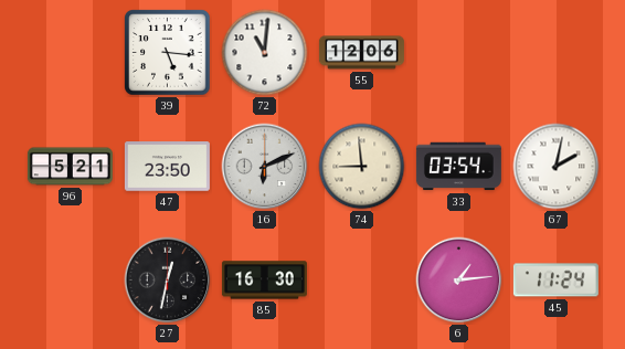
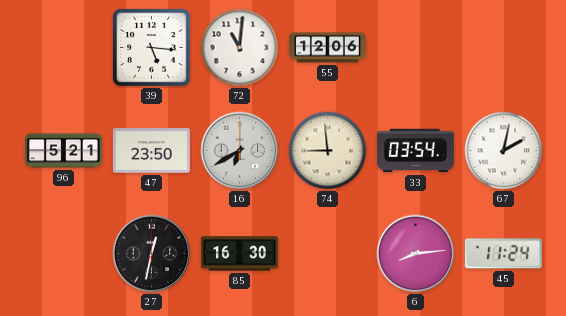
16: 6:11 -> 6:40
6: 1:14 -> 8:14
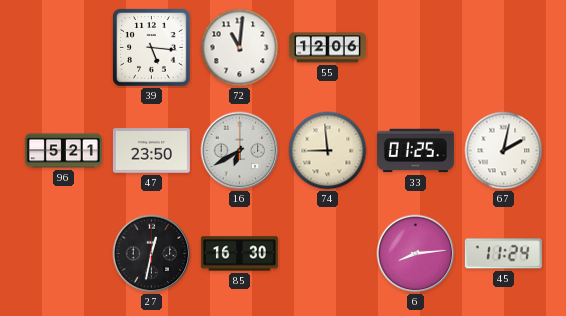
33: 03:54 -> 01:25
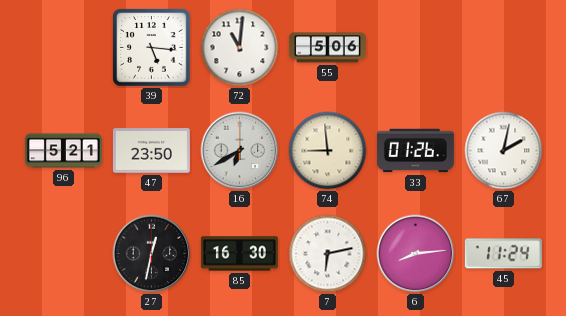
55: 12:06 -> 5:06
33: 01:25 -> 01:26
7: none -> 6:13
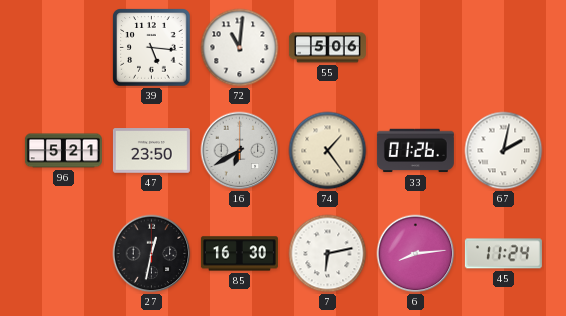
74: 8:59 -> 1:24
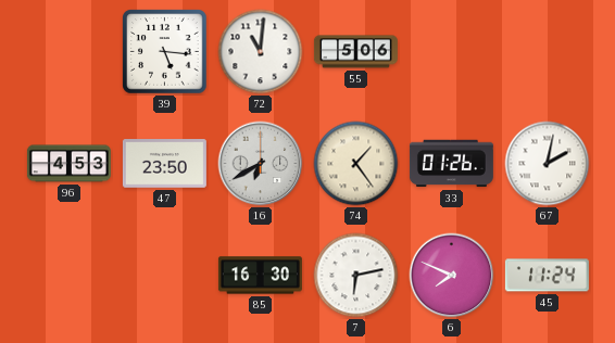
96: 5:21 -> 4:53
27: 12:32 -> none
6: 8:14 -> 7:49
